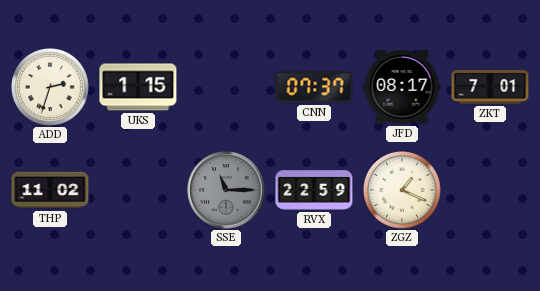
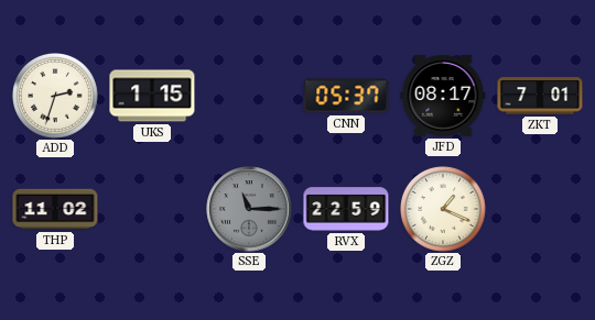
CNN: 07:37 -> 05:37
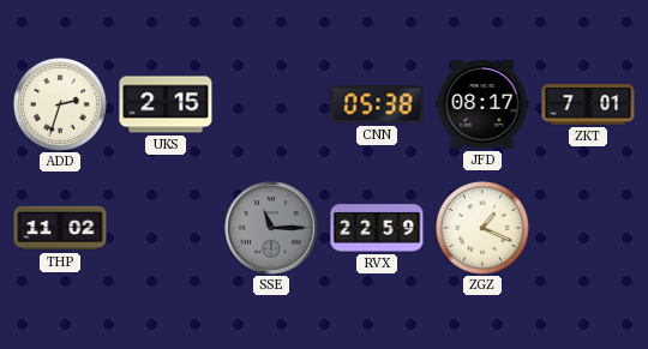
UKS: 1:15 -> 2:15
CNN: 05:37 -> 05:38
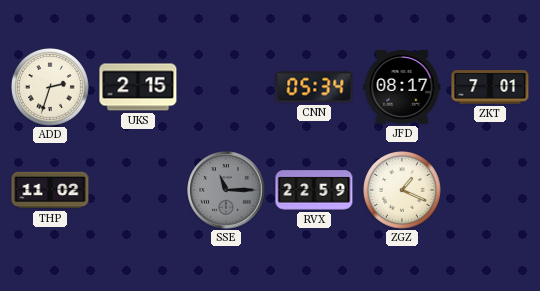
CNN: 05:38 -> 05:34
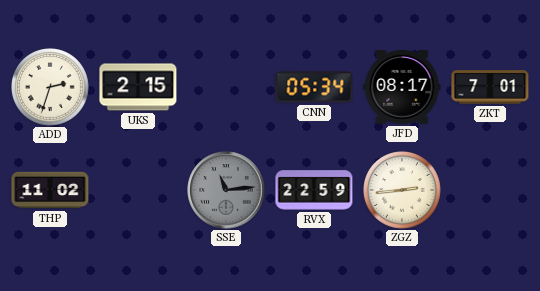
SSE: 11:15 -> 11:14
ZGZ: 1:19 -> 2:44
